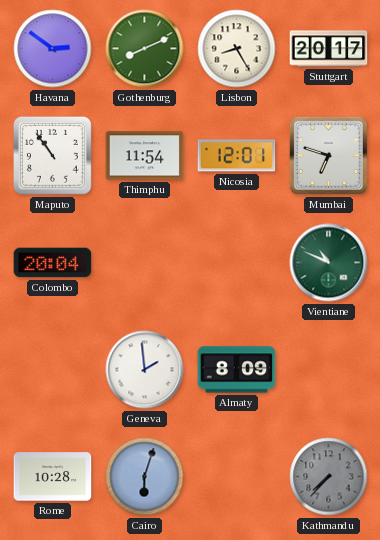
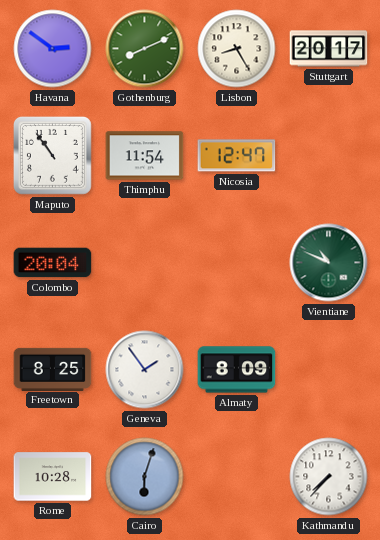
Nicosia: 12:01 -> 12:47
Mumbai: 6:48 -> none
Freetown: none -> 8:25
Geneva: 1:59 -> 1:54
Kathmandu dial: grey -> white
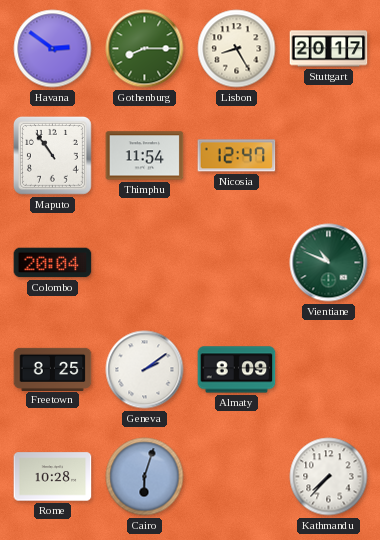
Gothenburg: 8:11 -> 8:15
Geneva: 1:54 -> 2:09
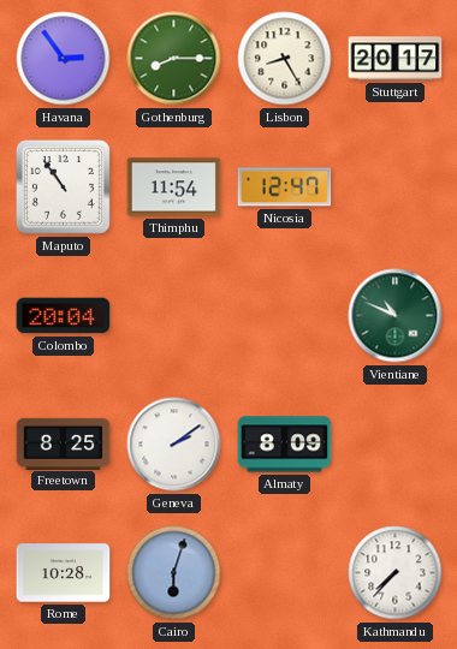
Havana: 2:51 -> 2:54
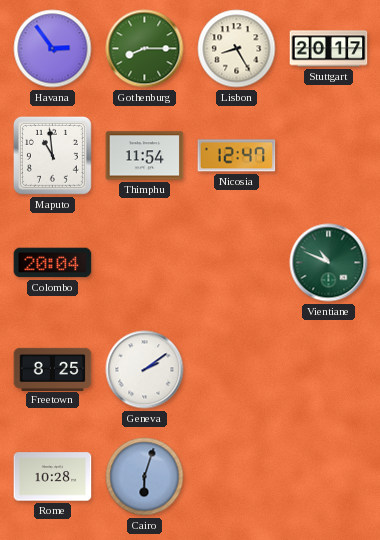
Maputo: 10:54 -> 10:59
Almaty: 8:09 -> none
Kathmandu: 7:37 -> none
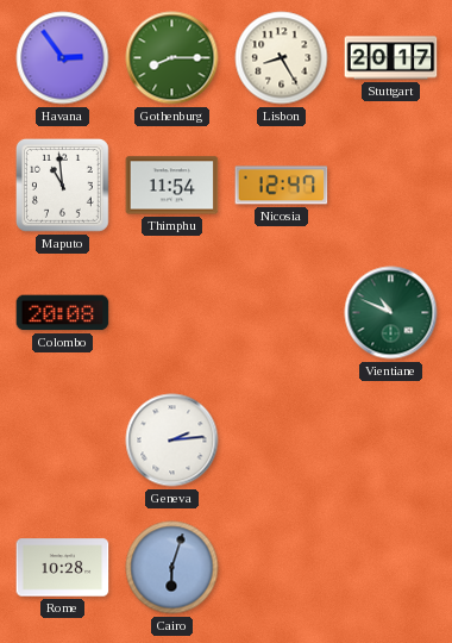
Colombo: 20:04 -> 20:08
Freetown: 8:25 -> none
Geneva: 2:09 -> 2:14
